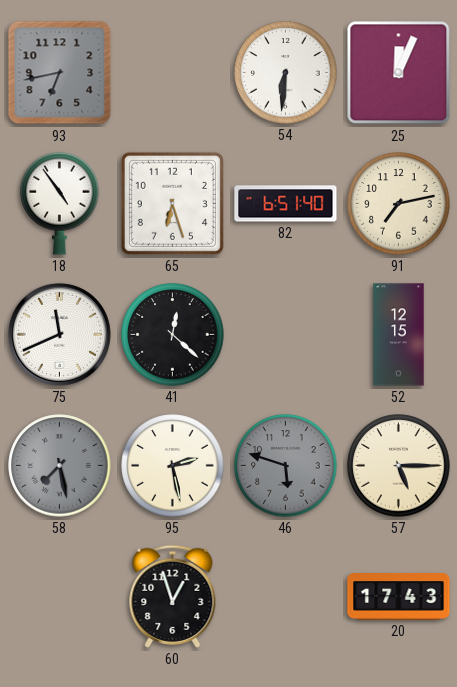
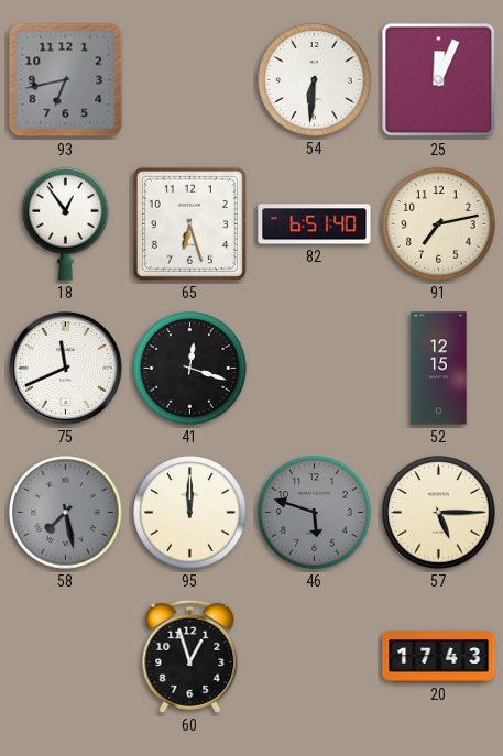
18: 4:54 -> 12:54
41: 12:22 -> 12:18
95: 2:28 -> 12:00
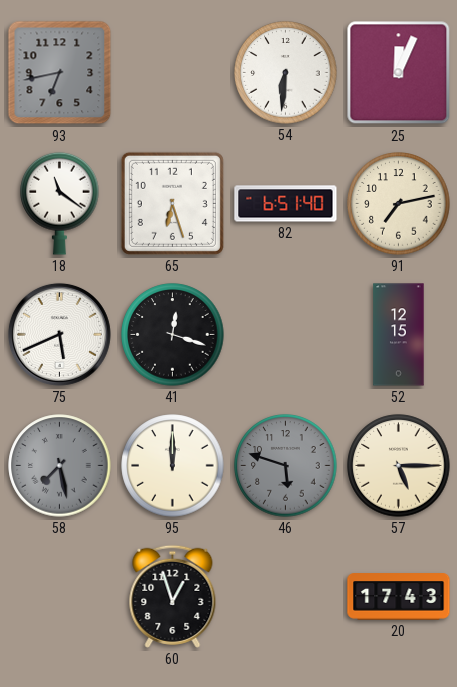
18: 12:54 -> 11:21
75: 11:41 -> 5:41
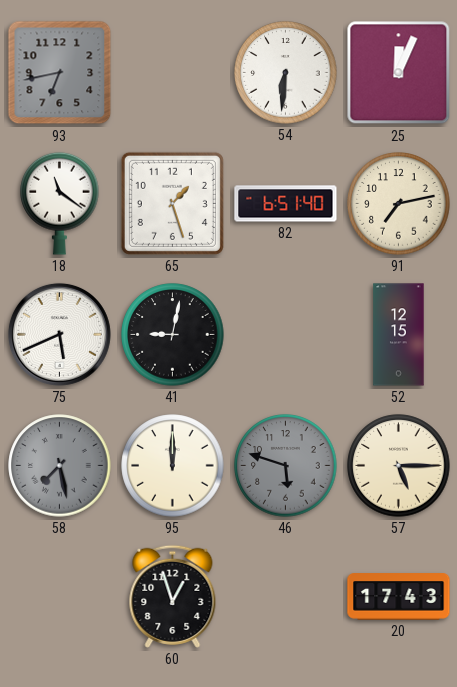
65: 6:27 -> 1:27
41: 12:18 -> 9:02
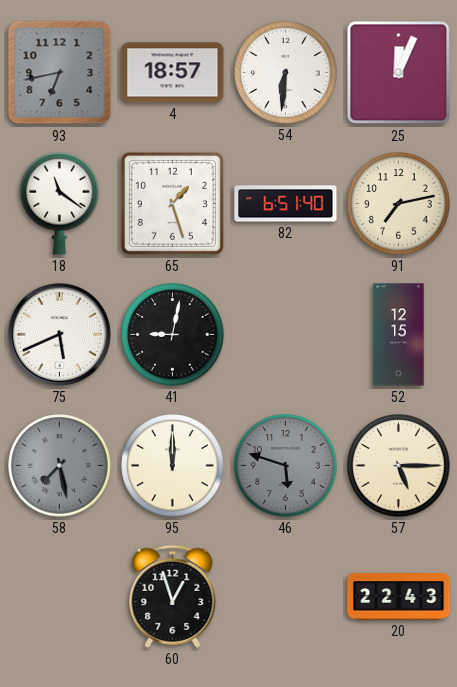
4: none -> 18:57
20: 17:43 -> 22:43
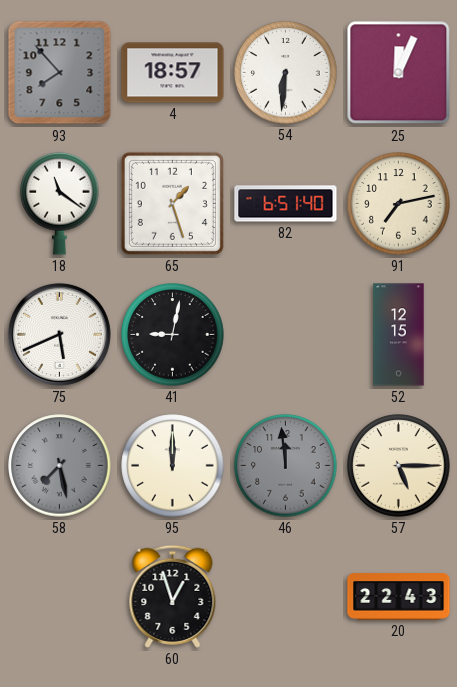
93: 6:43 -> 7:53
46: 5:48 -> 11:59
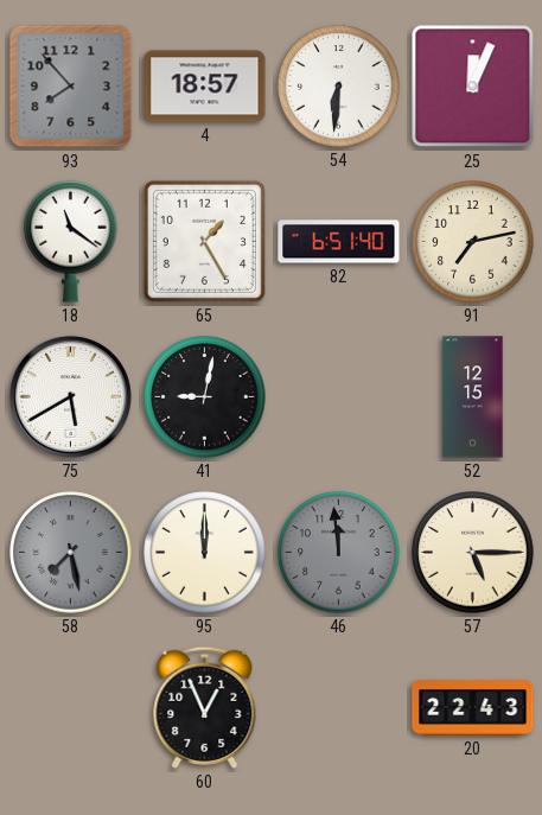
65: 1:27 -> 1:25
75: 5:41 -> 5:40
60: 12:57 -> 12:56
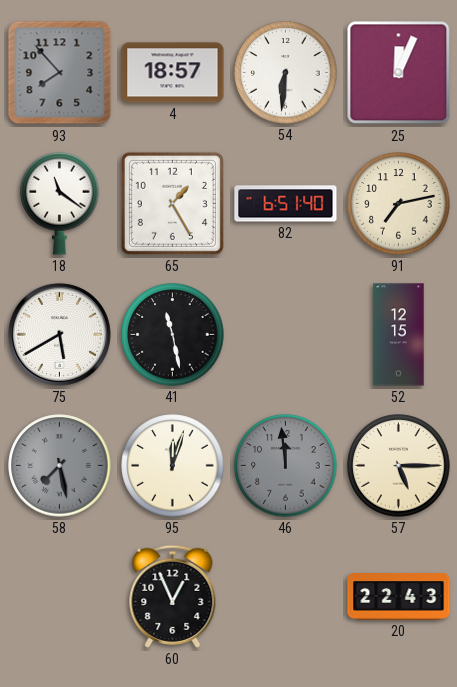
41: 9:02 -> 11:28
95: 12:00 -> 12:03
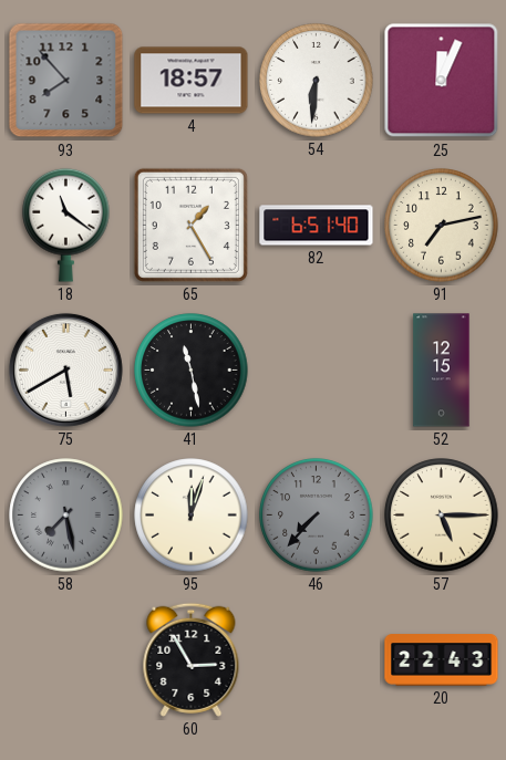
46: 11:59 -> 7:37
60: 12:56 -> 2:55
